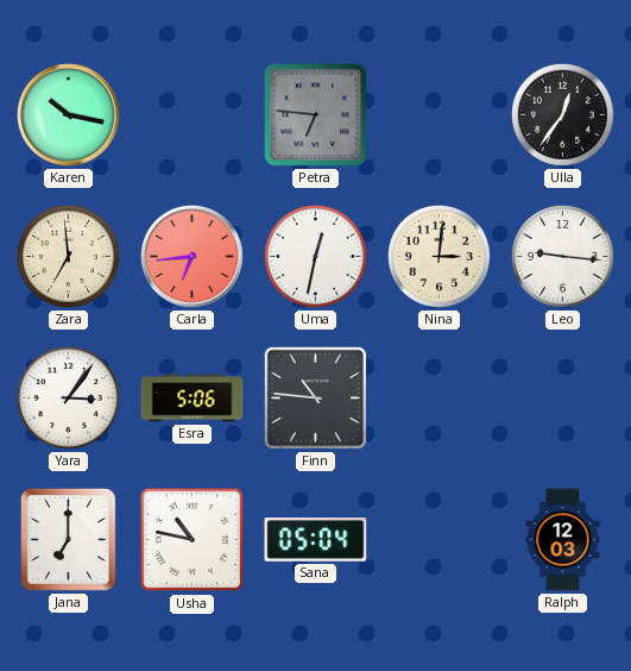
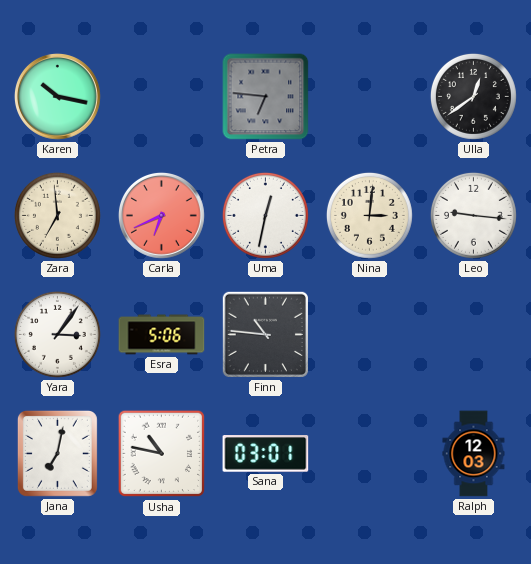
Ulla: 12:36 -> 12:39
Carla: 6:44 -> 6:41
Jana: 7:00 -> 7:02
Sana: 05:04 -> 03:01
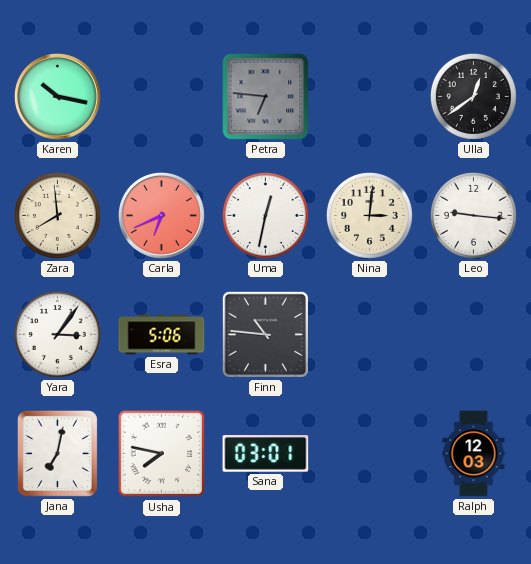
Zara: 6:59 -> 7:59
Usha: 10:47 -> 7:47
